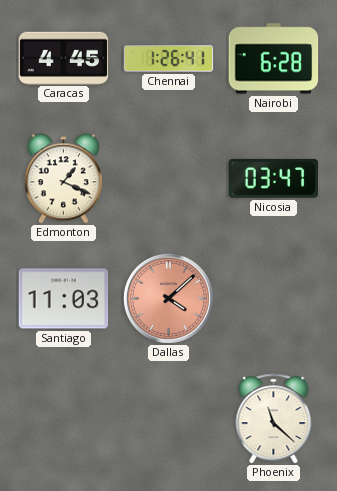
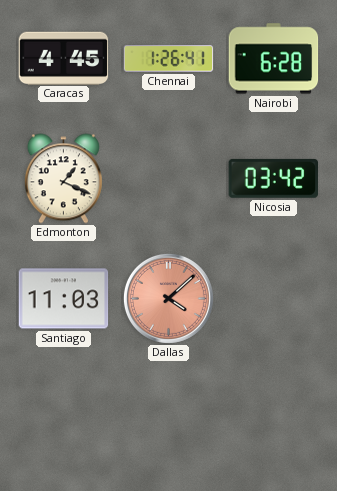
Nicosia: 03:47 -> 03:42
Phoenix: 11:22 -> none
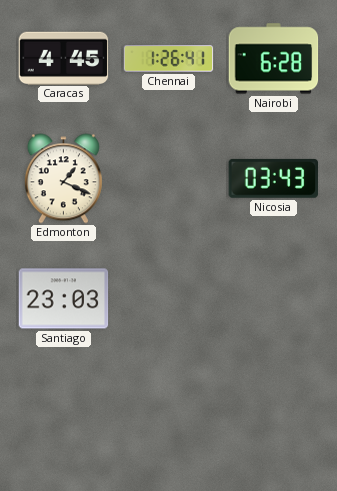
Nicosia: 03:42 -> 03:43
Santiago: 11:03 -> 23:03
Dallas: 4:08 -> none
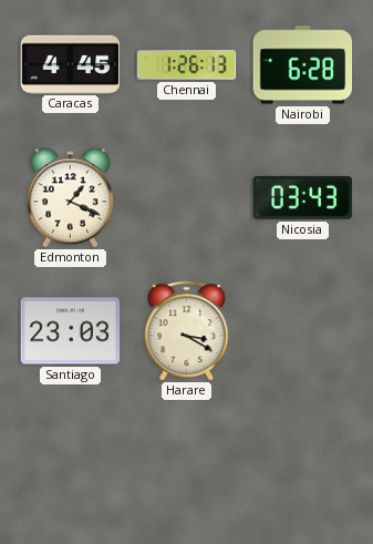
Chennai: 1:26:41 -> 1:26:13
Harare: none -> 3:20
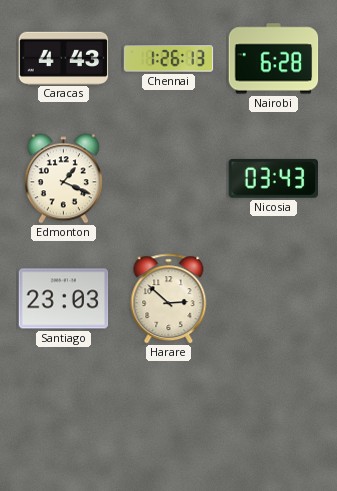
Caracas: 4:45 -> 4:43
Harare: 3:20 -> 2:52
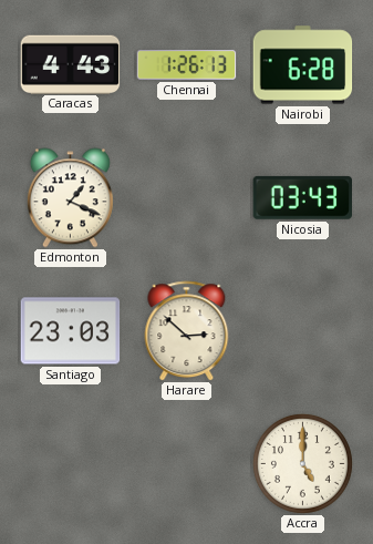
Accra: none -> 5:00
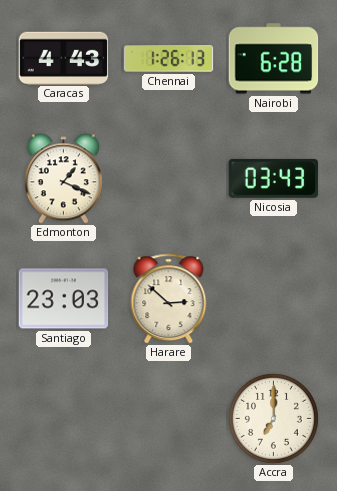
Accra: 5:00 -> 7:00
